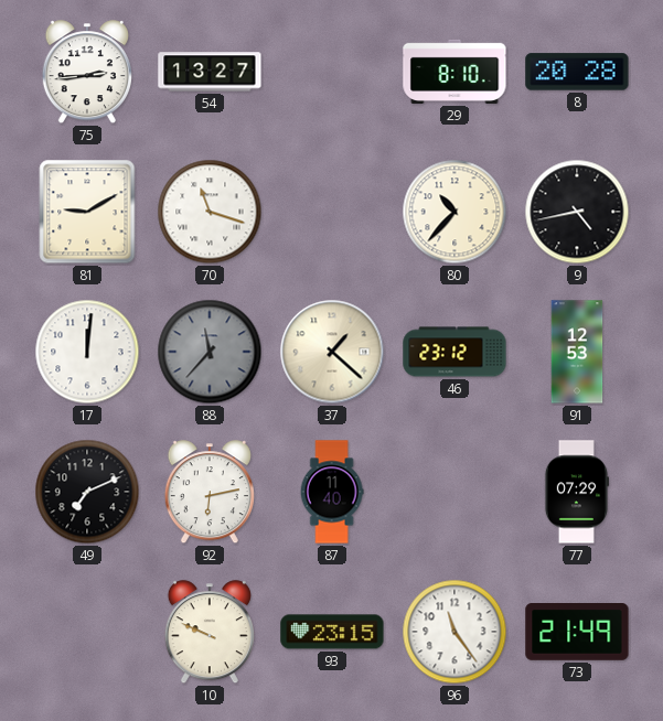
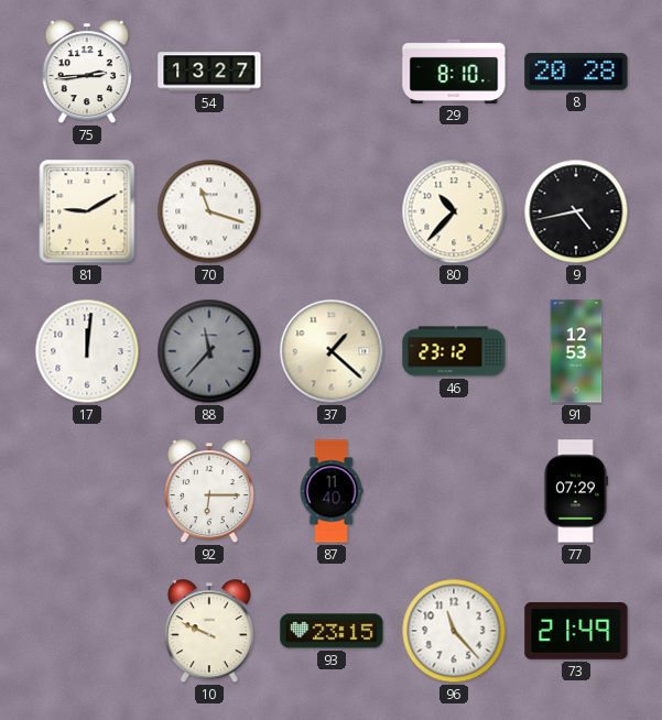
49: 7:11 -> none
92: 6:13 -> 6:15
96: 11:24 -> 11:23
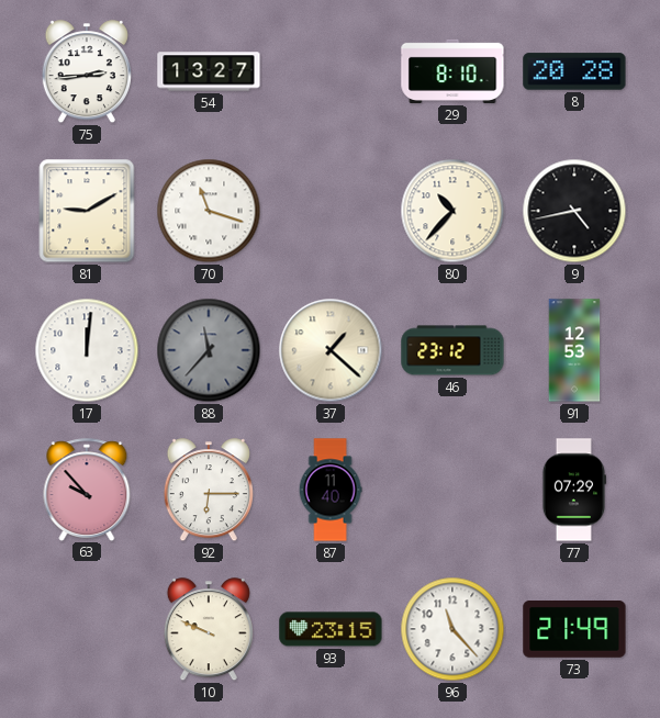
63: none -> 9:53
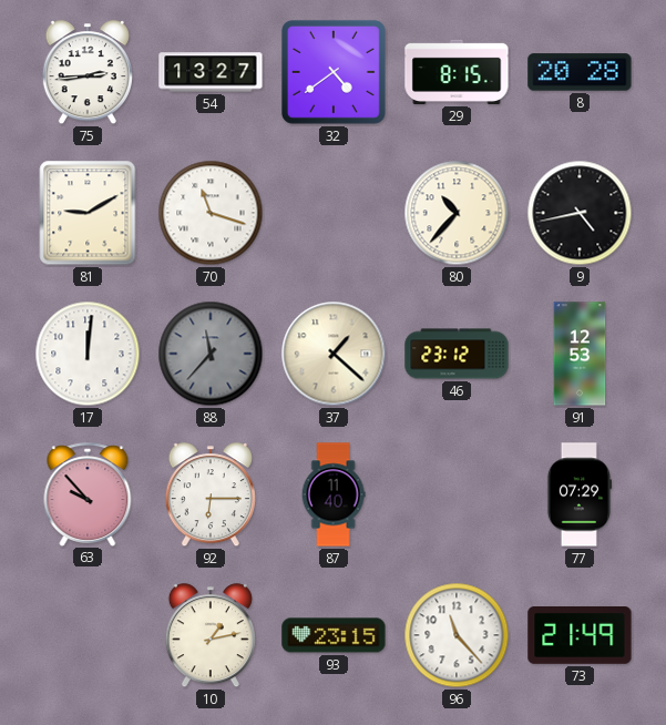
32: none -> 4:39
29: 8:10 -> 8:15
10: 9:49 -> 1:13
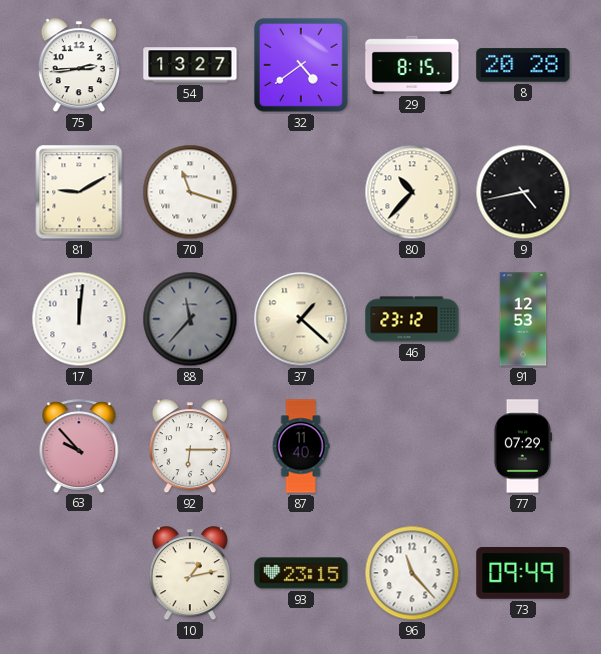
73: 21:49 -> 09:49
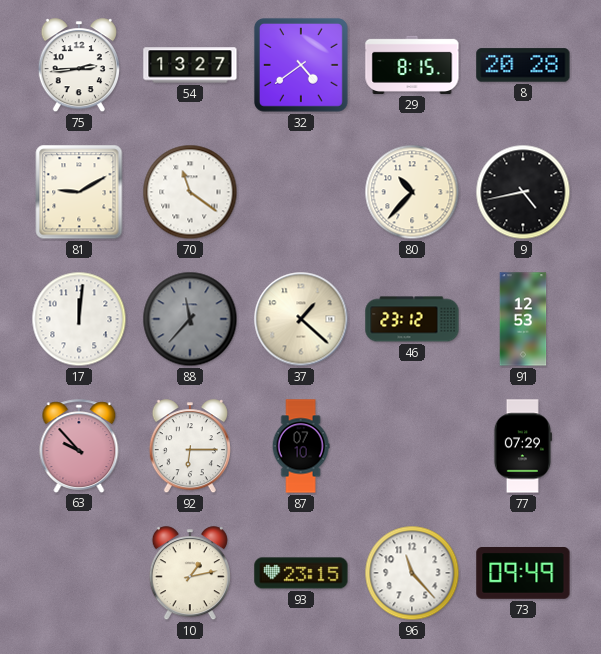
70: 11:18 -> 11:21
87: 11:40 -> 07:10
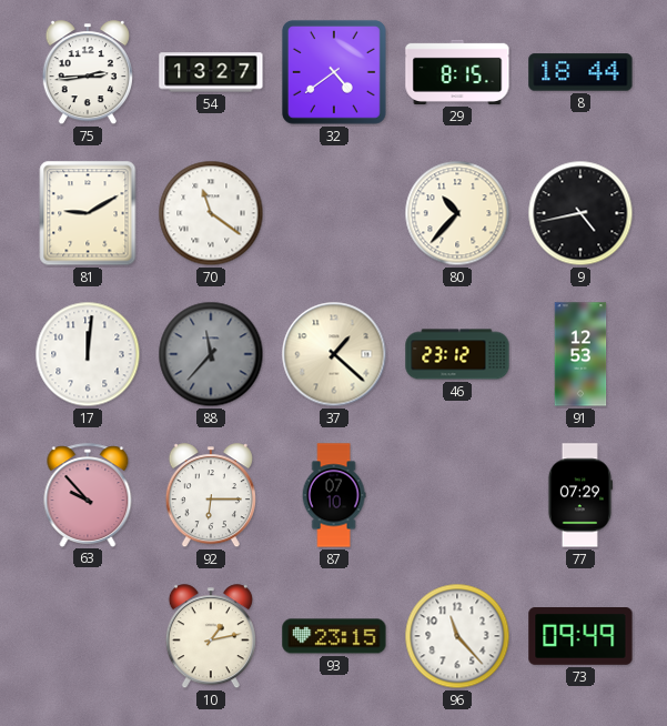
8: 20:28 -> 18:44
